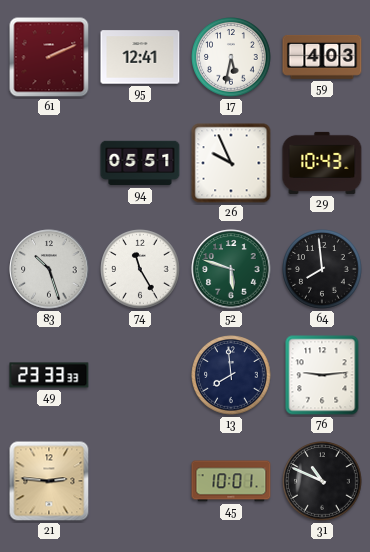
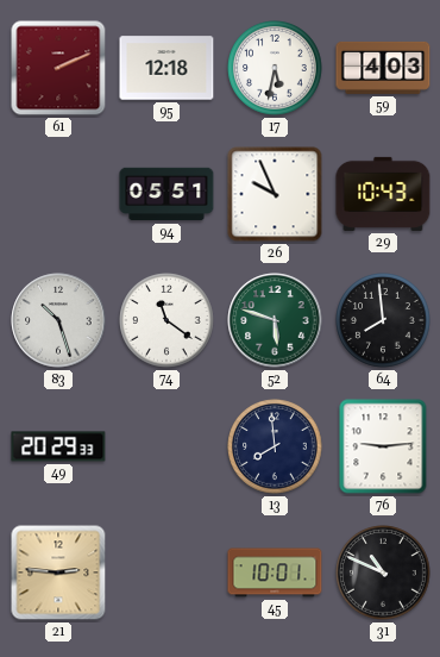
95: 12:41 -> 12:18
74: 11:25 -> 11:21
49: 23:33 -> 20:29
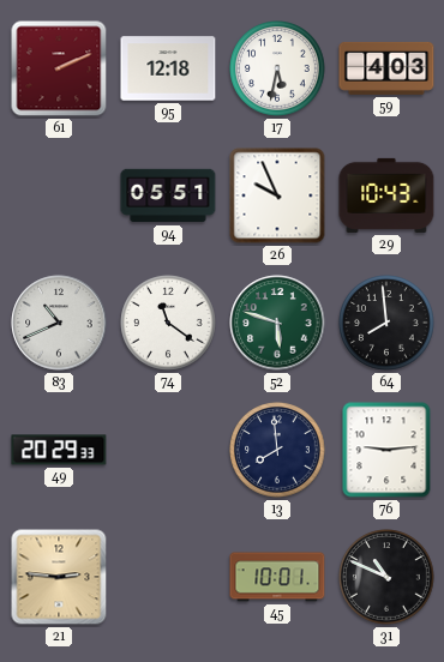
83: 10:27 -> 10:41
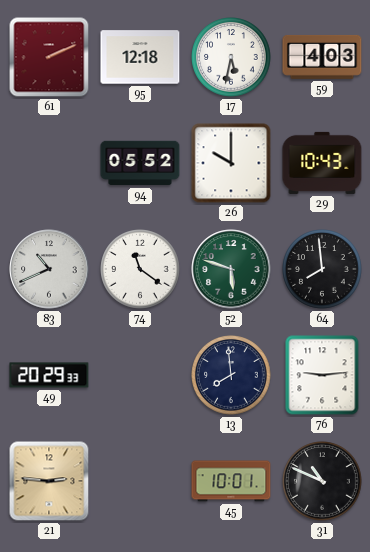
94: 05:51 -> 05:52
26: 9:56 -> 10:00
